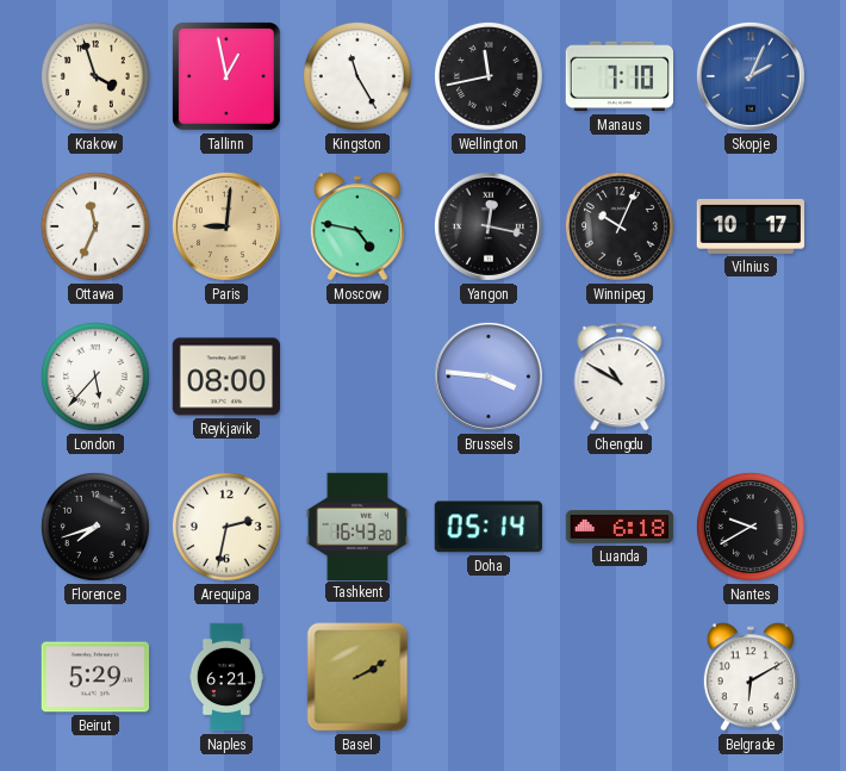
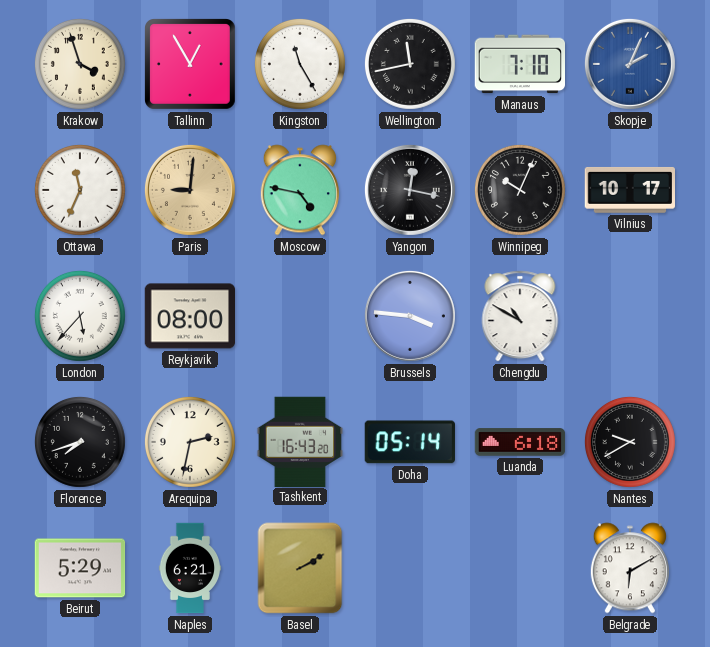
Tallinn: 12:58 -> 12:55
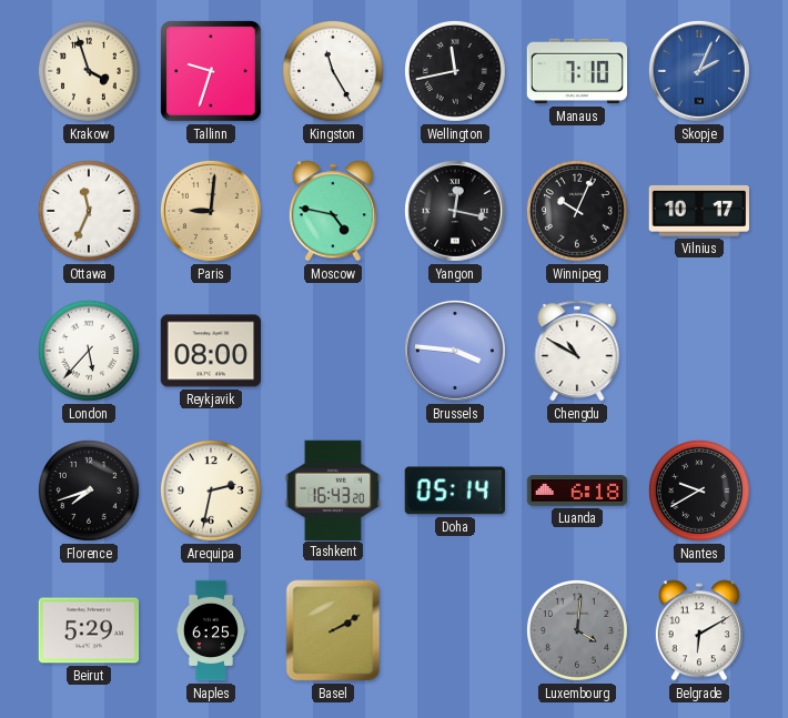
Tallinn: 12:55 -> 9:33
Naples: 6:21 -> 6:25
Luxembourg: none -> 4:01
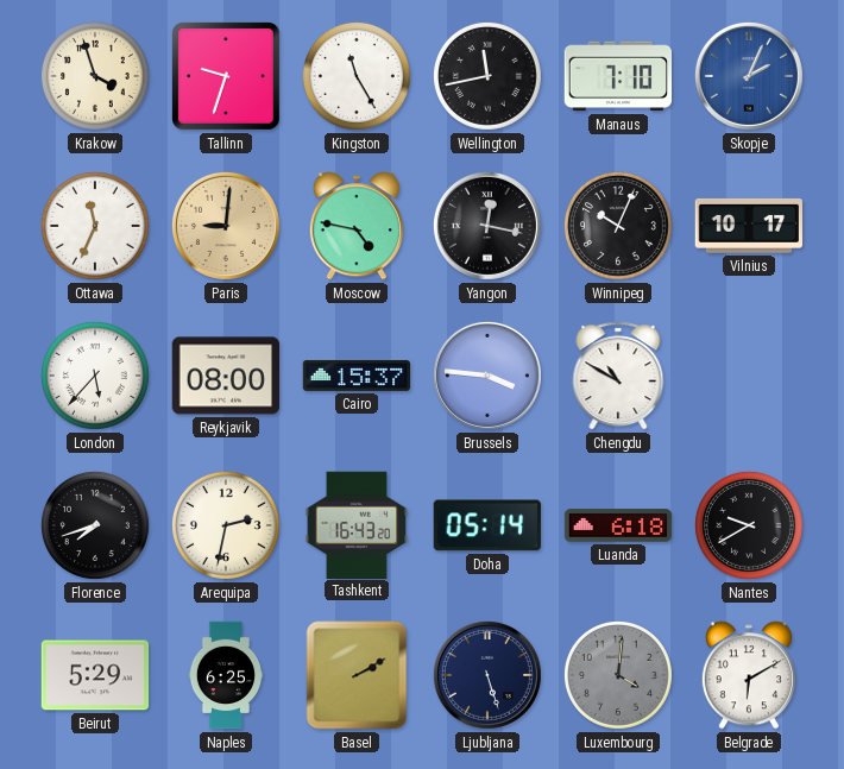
Cairo: none -> 15:37
Ljubljana: none -> 5:27
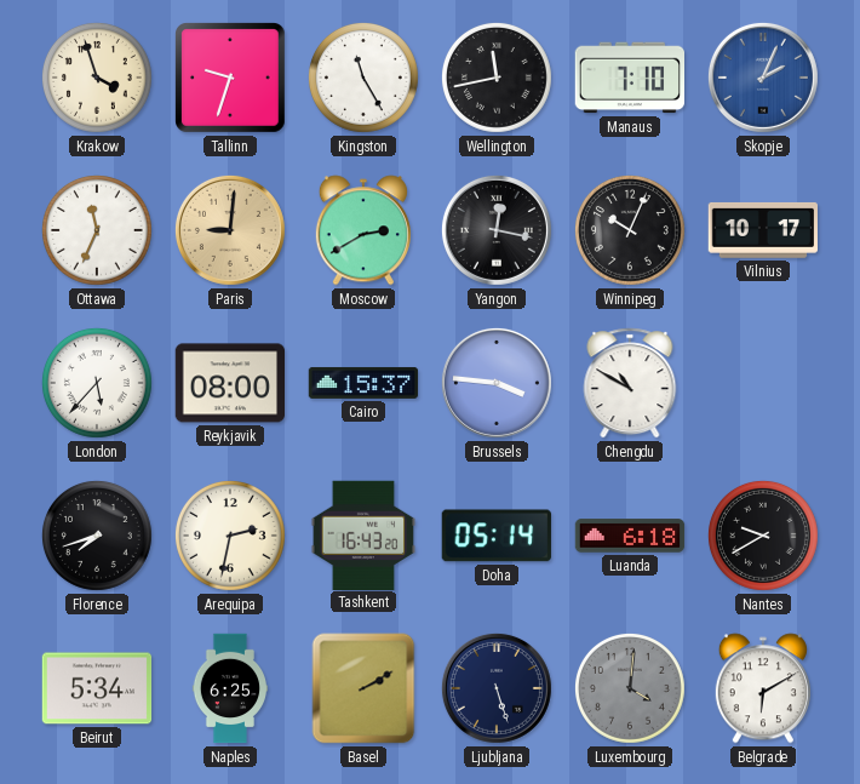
Moscow: 4:47 -> 2:40
Beirut: 5:29 -> 5:34
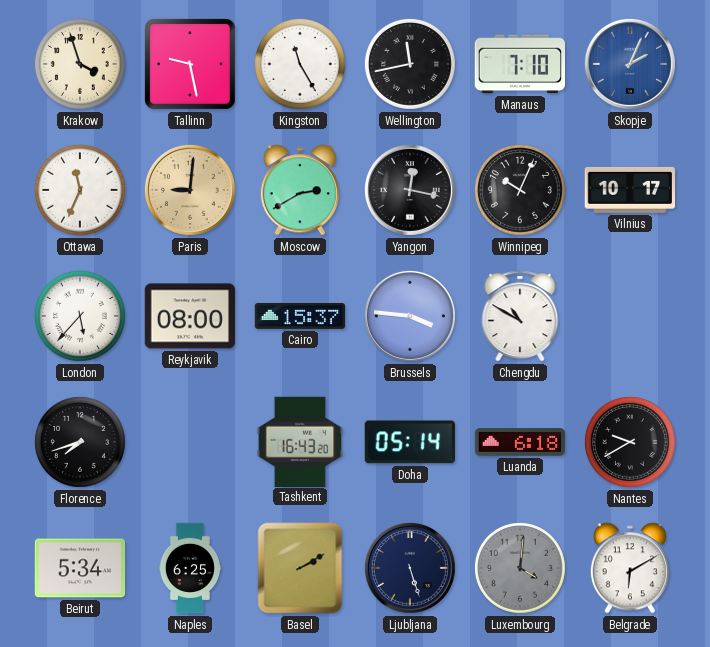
Tallinn: 9:33 -> 9:28
Arequipa: 2:32 -> none
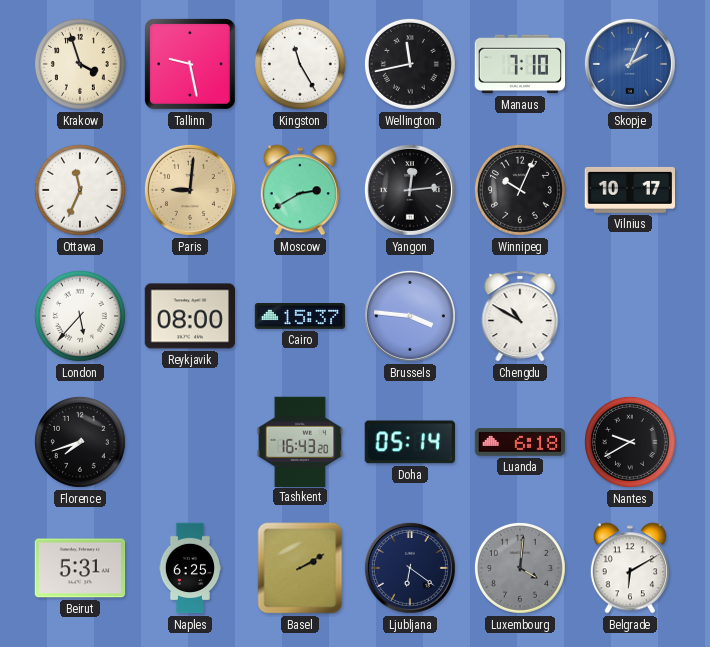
Yangon: 12:17 -> 12:14
Beirut: 5:34 -> 5:31
Ljubljana: 5:27 -> 6:21
